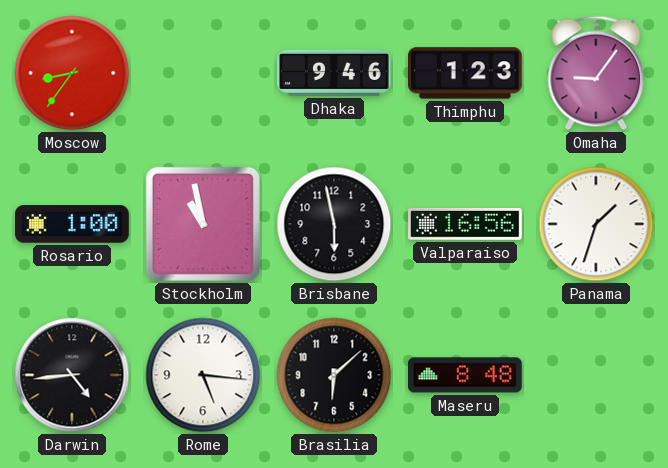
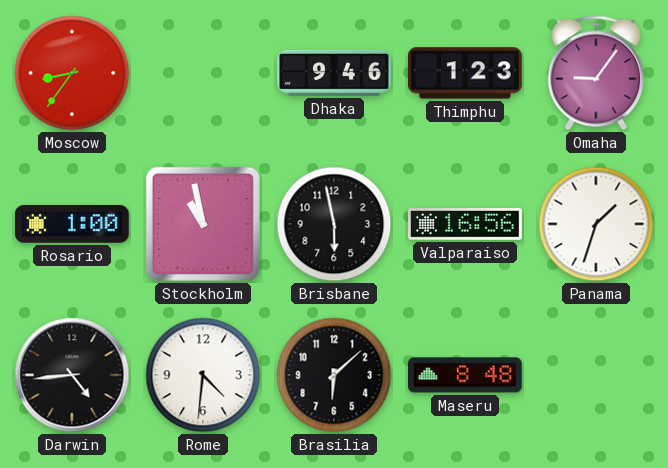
Rome: 5:16 -> 4:31
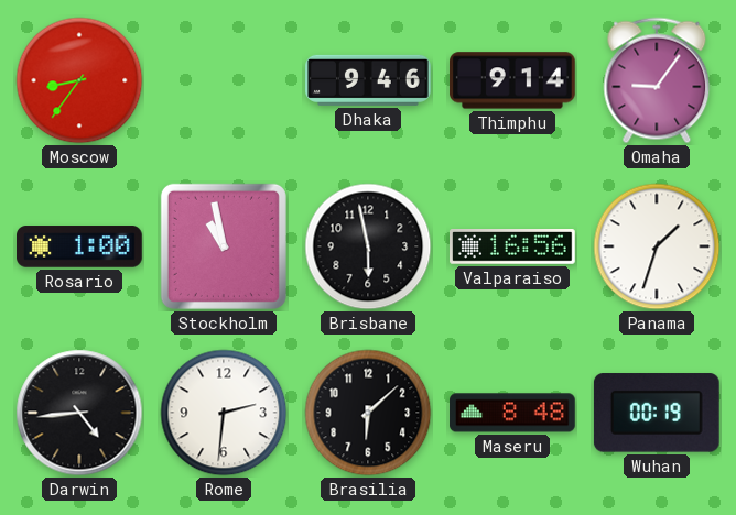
Thimphu: 1:23 -> 9:14
Rome: 4:31 -> 2:31
Wuhan: none -> 00:19
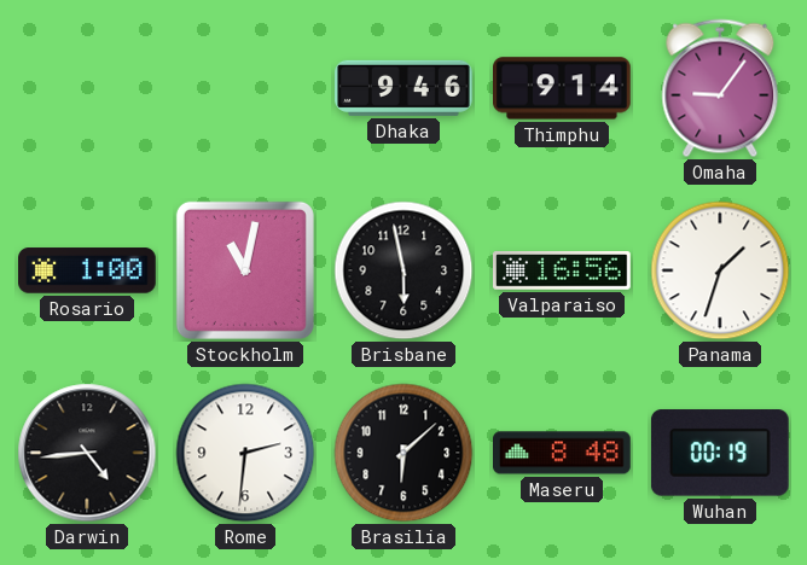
Moscow: 8:36 -> none
Stockholm: 10:58 -> 11:02
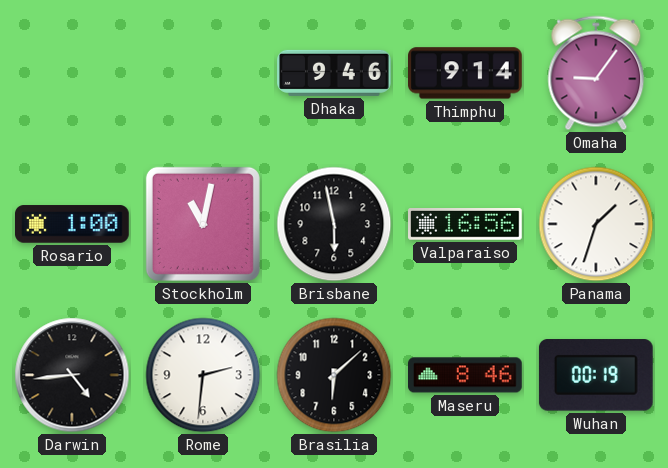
Maseru: 8:48 -> 8:46
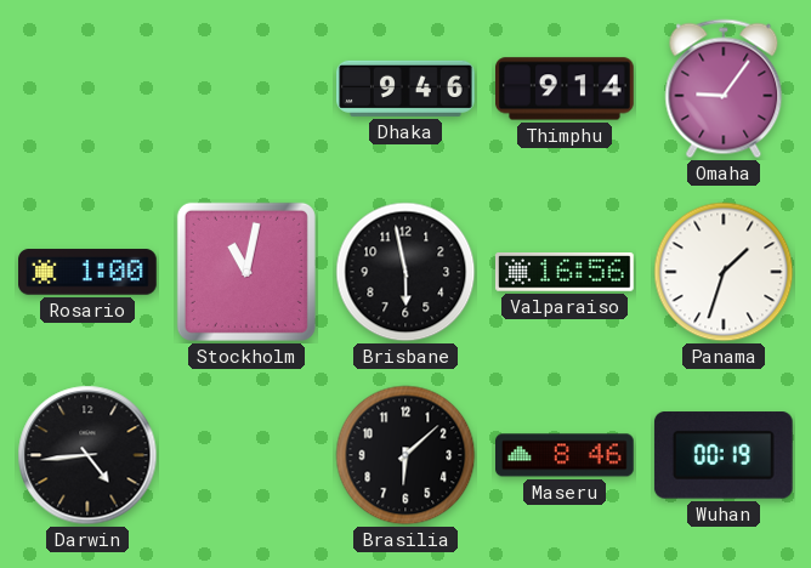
Rome: 2:31 -> none
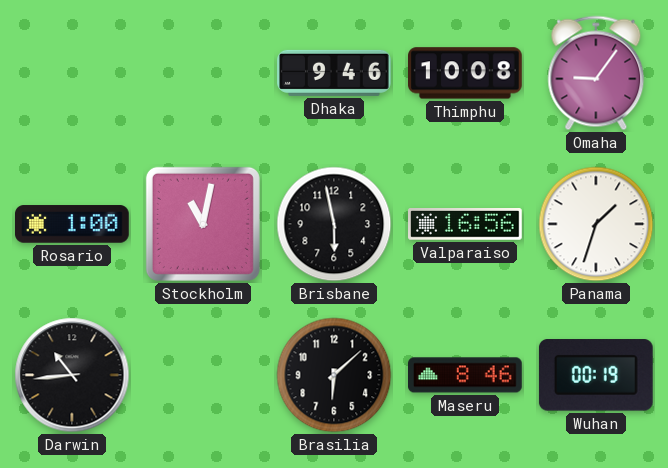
Thimphu: 9:14 -> 10:08
Darwin: 4:44 -> 10:44
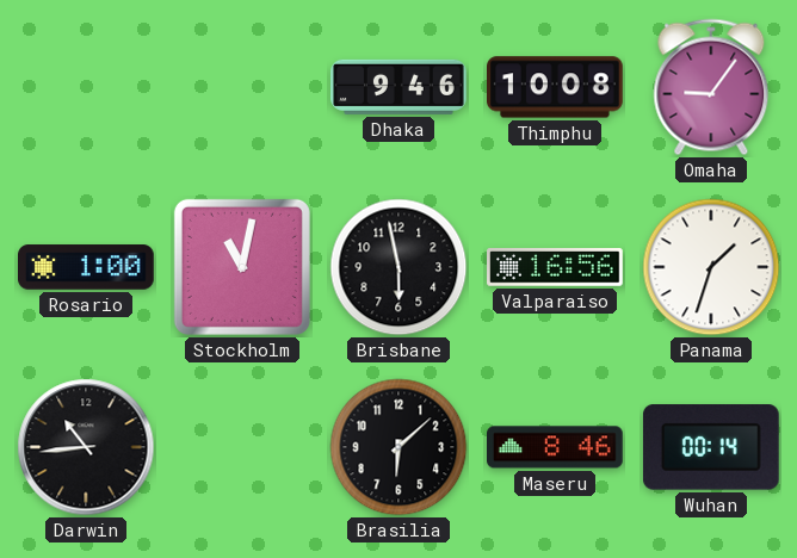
Wuhan: 00:19 -> 00:14
